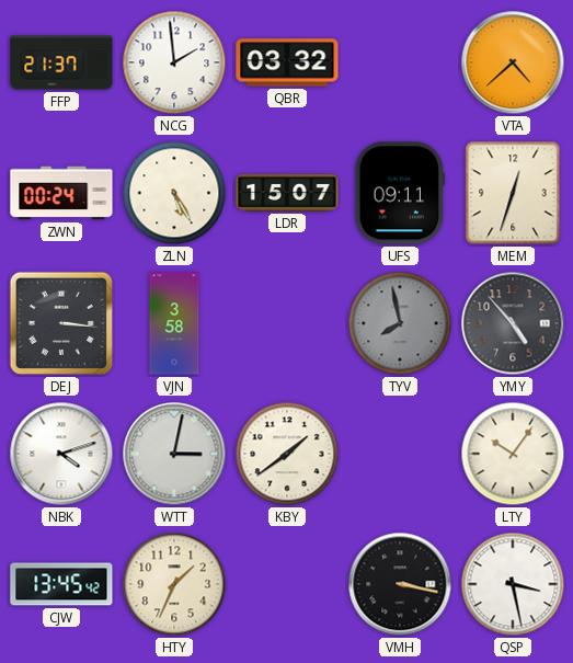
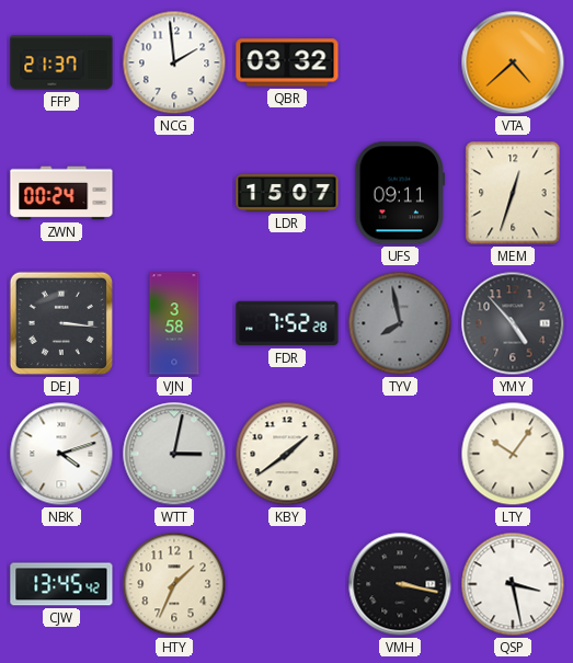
ZLN: 5:25 -> none
FDR: none -> 7:52
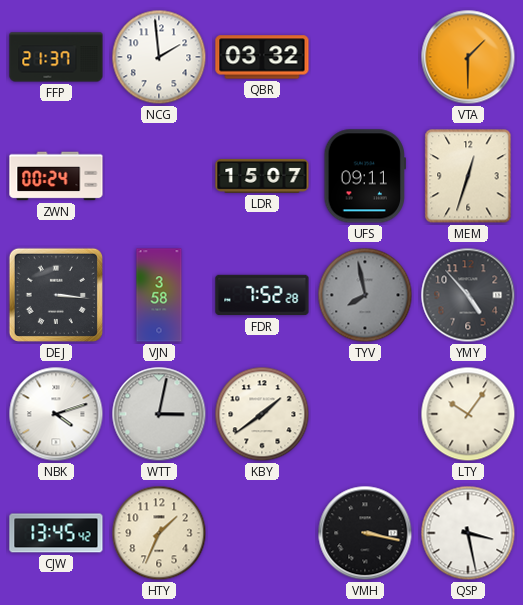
VTA: 4:38 -> 1:30
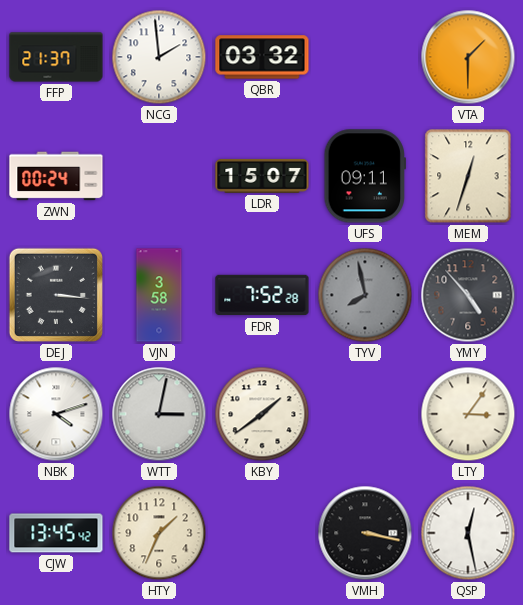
LTY: 10:06 -> 3:06
QSP: 3:28 -> 12:28
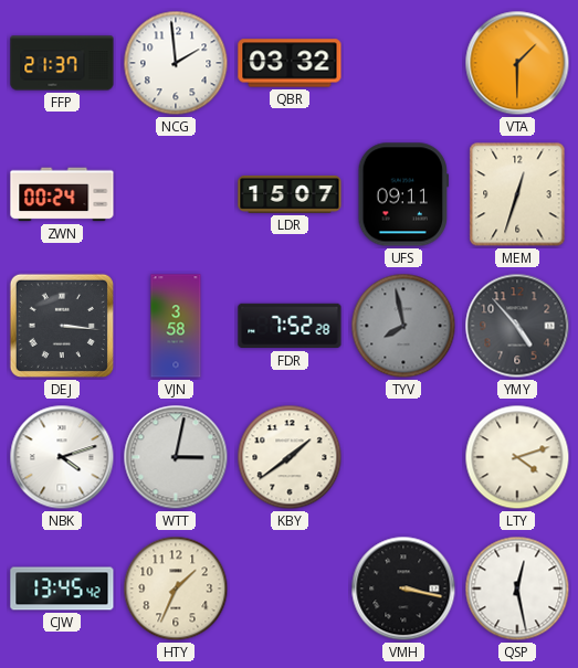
LTY: 3:06 -> 4:12
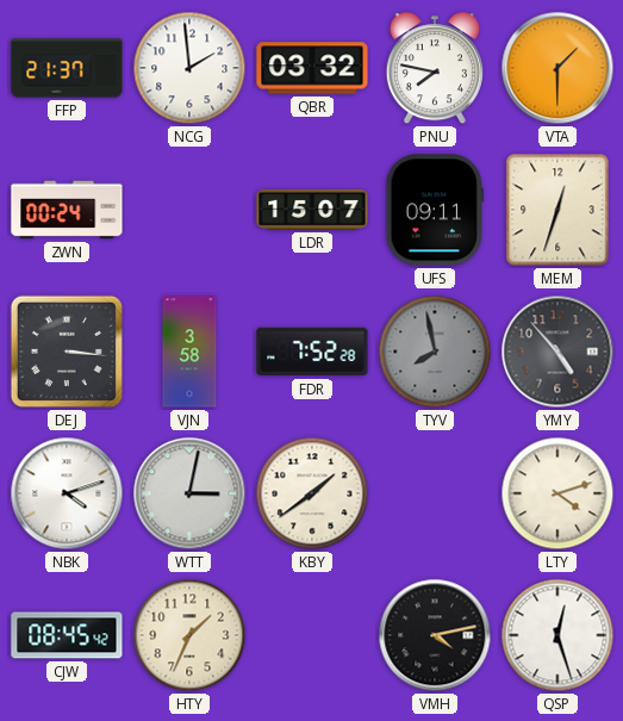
PNU: none -> 7:47
CJW: 13:45 -> 08:45
VMH: 3:17 -> 4:13
QSP: 12:28 -> 12:27
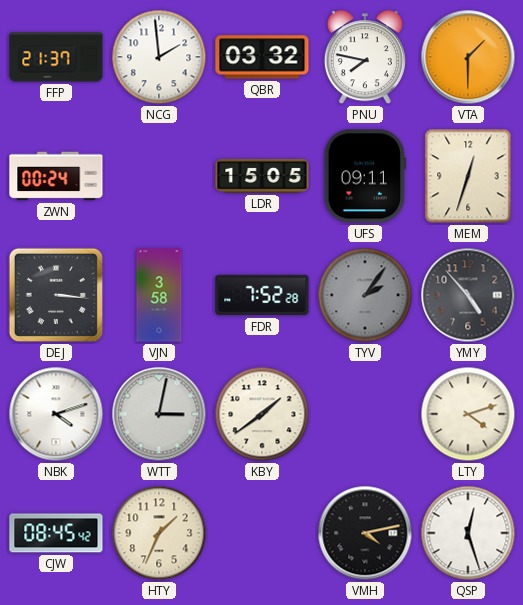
LDR: 15:07 -> 15:05
TYV: 7:58 -> 2:06
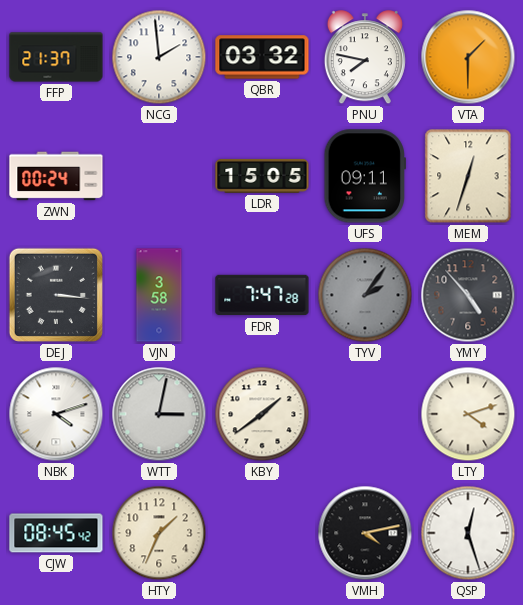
FDR: 7:52 -> 7:47
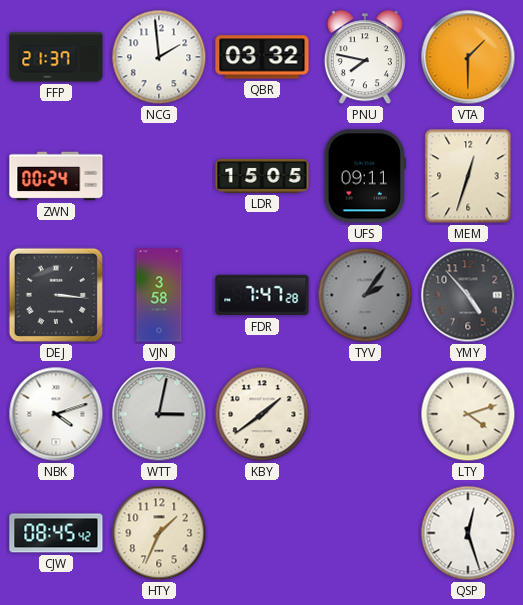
VMH: 4:13 -> none
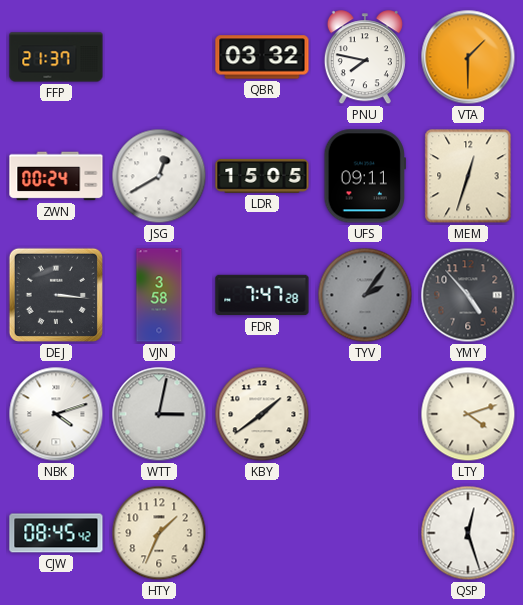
NCG: 1:59 -> none
JSG: none -> 12:40
